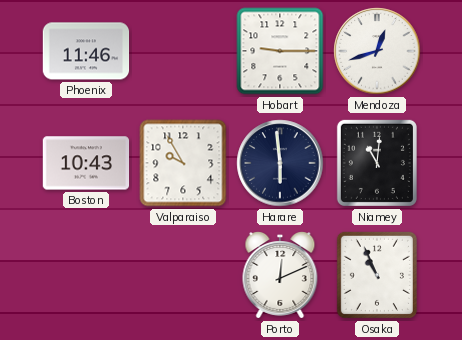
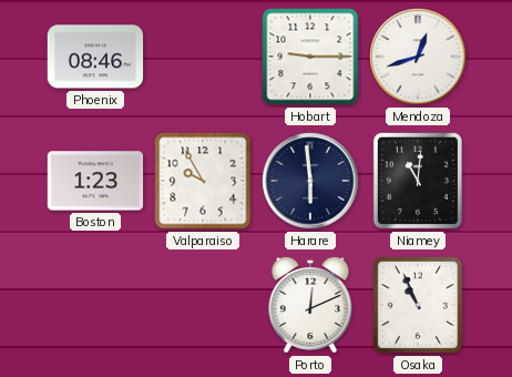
Phoenix: 11:46 -> 08:46
Boston: 10:43 -> 1:23
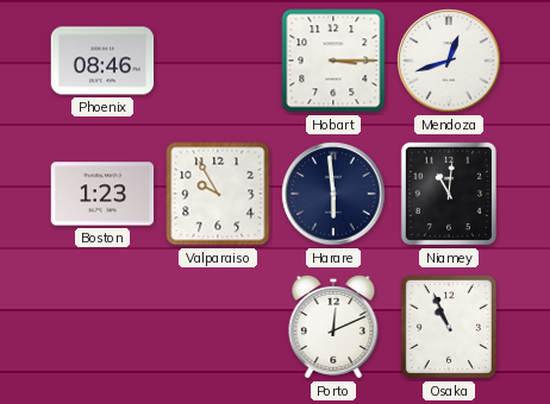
Hobart: 9:15 -> 3:15
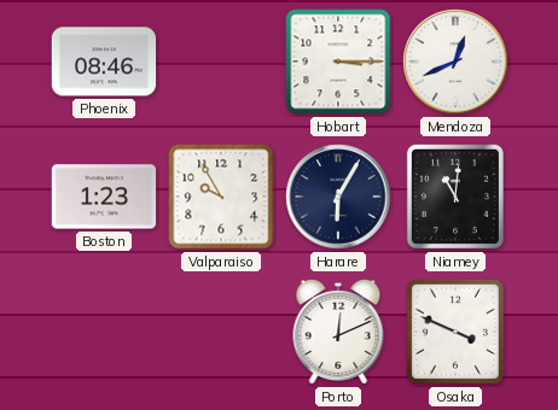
Mendoza: 12:42 -> 12:41
Harare: 5:59 -> 6:05
Osaka: 10:56 -> 3:49
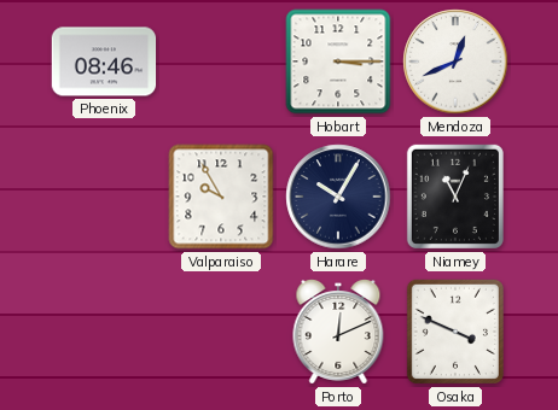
Boston: 1:23 -> none
Harare: 6:05 -> 10:05
Niamey: 11:01 -> 11:04
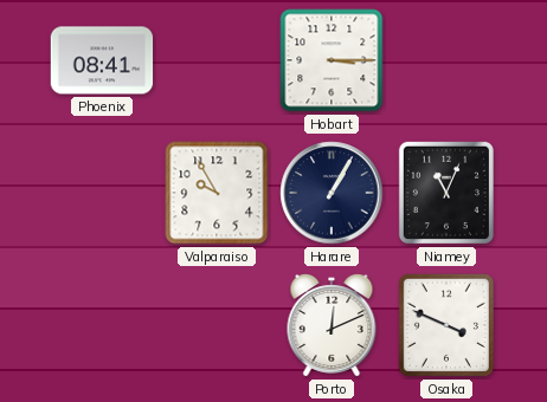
Phoenix: 08:46 -> 08:41
Mendoza: 12:41 -> none
Harare: 10:05 -> 1:05
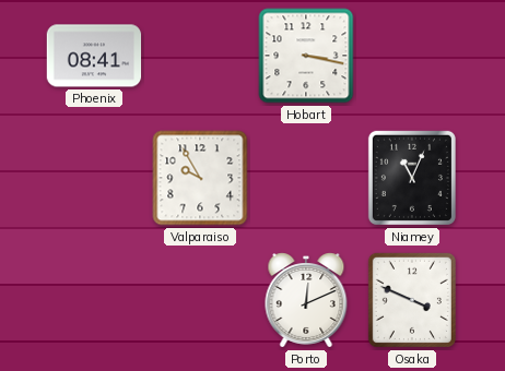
Hobart: 3:15 -> 3:17
Harare: 1:05 -> none
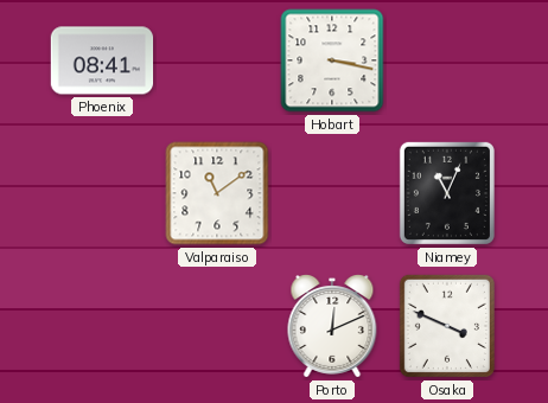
Valparaiso: 9:55 -> 11:09
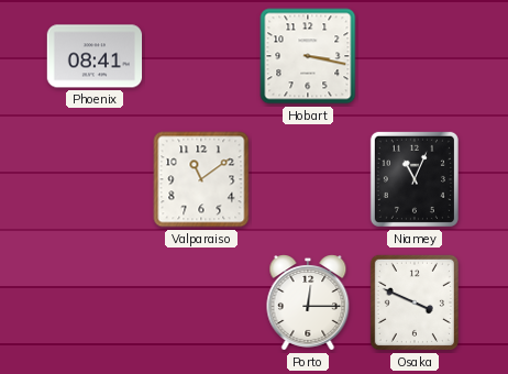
Porto: 12:11 -> 12:15
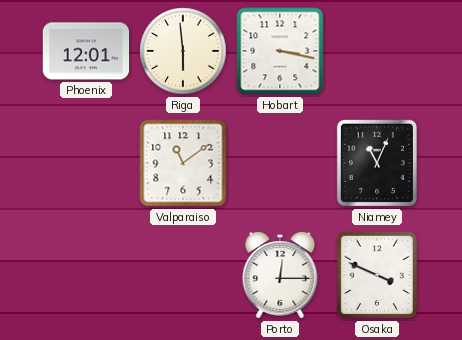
Phoenix: 08:41 -> 12:01
Riga: none -> 5:59
